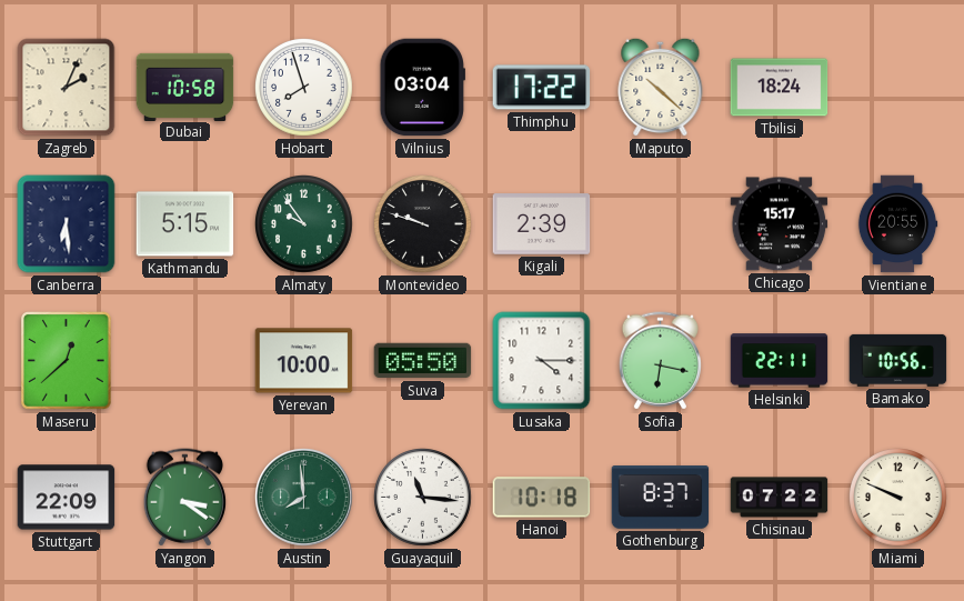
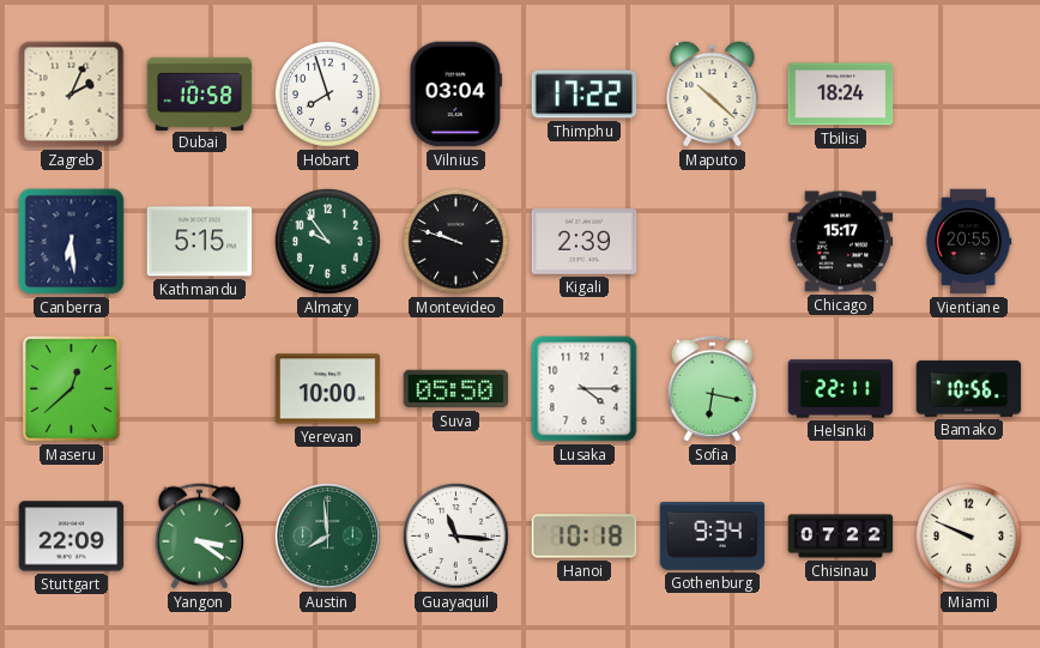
Gothenburg: 8:37 -> 9:34
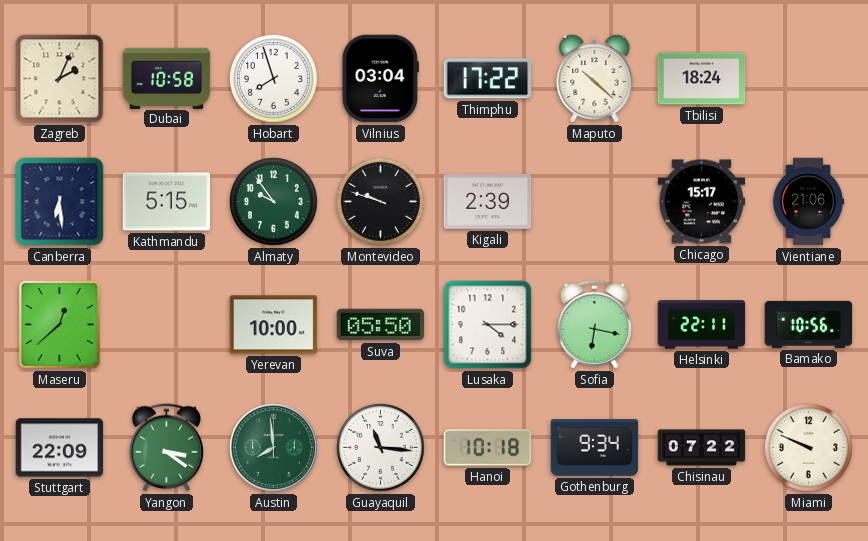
Vientiane: 20:55 -> 21:06
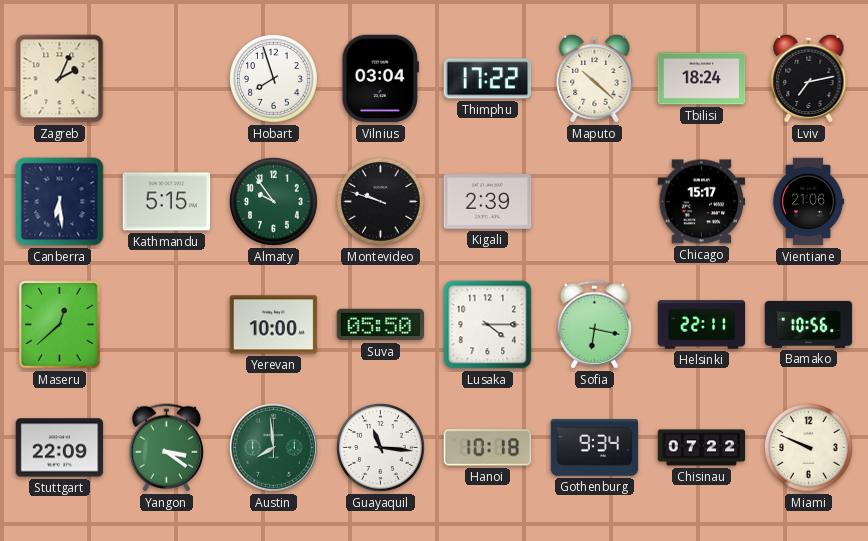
Dubai: 10:58 -> none
Lviv: none -> 7:13
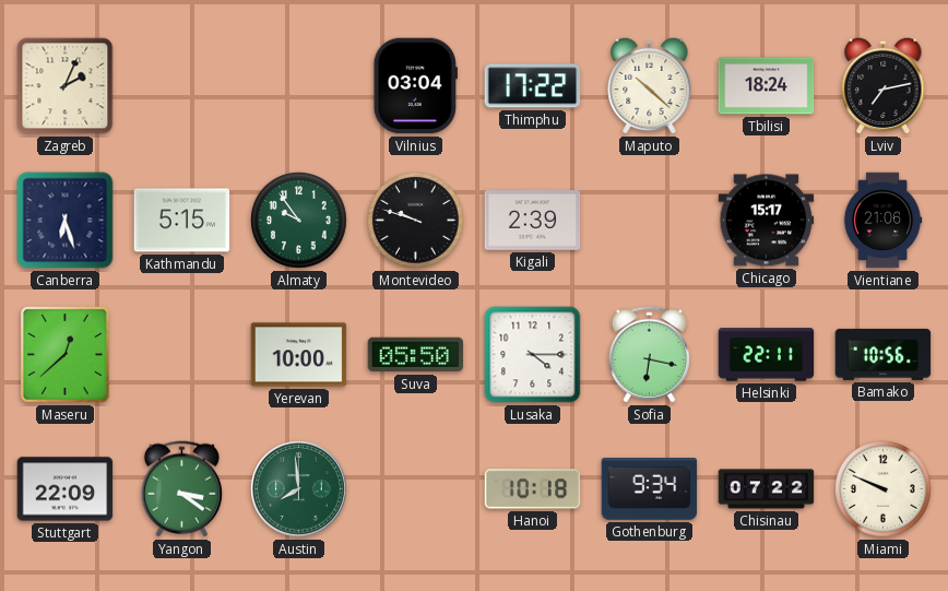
Hobart: 7:57 -> none
Canberra: 6:29 -> 6:27
Guayaquil: 11:16 -> none
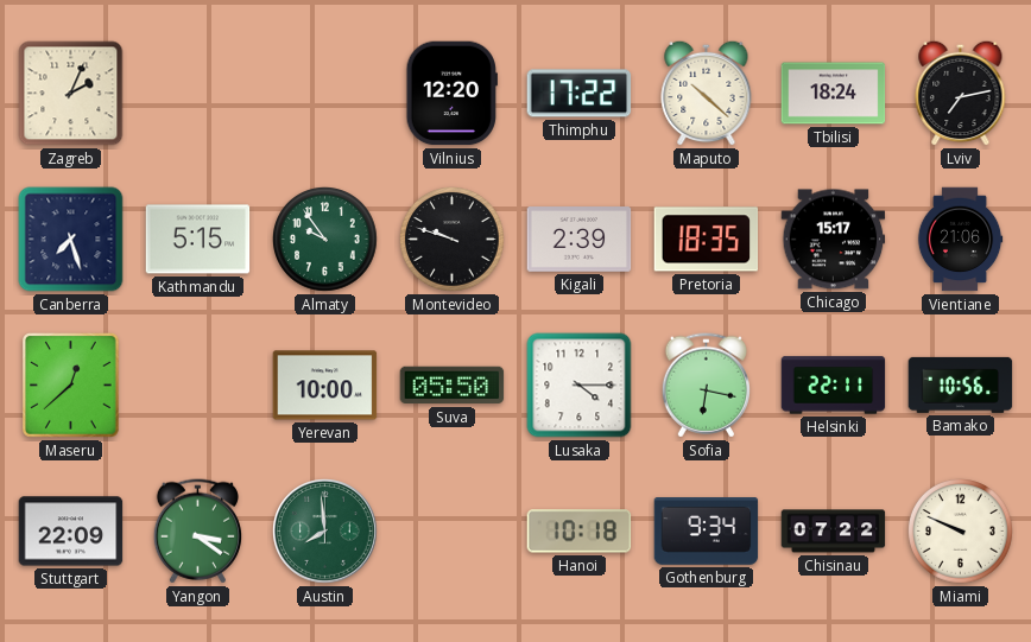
Vilnius: 03:04 -> 12:20
Canberra: 6:27 -> 7:27
Pretoria: none -> 18:35
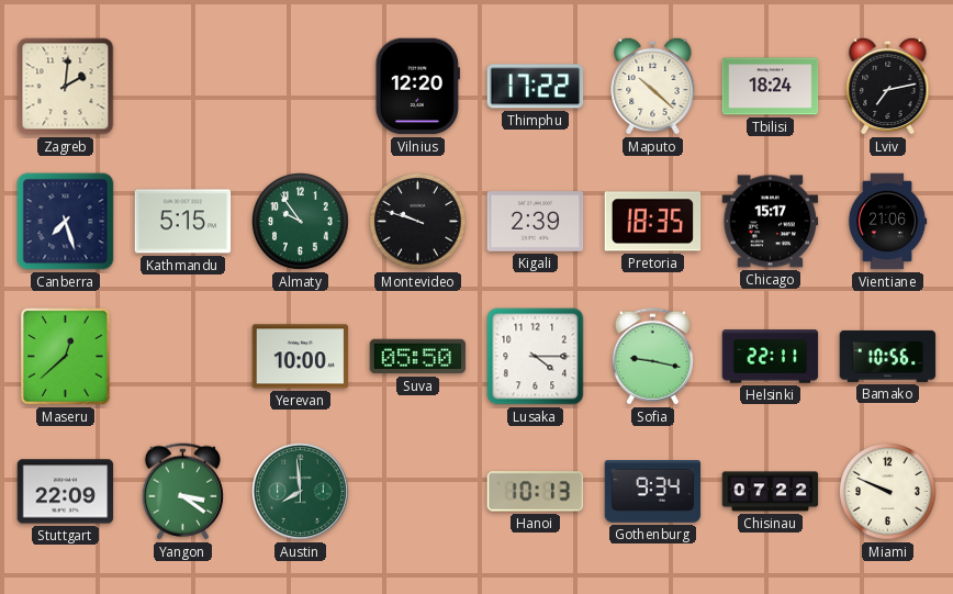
Zagreb: 2:04 -> 2:01
Sofia: 6:17 -> 9:17
Hanoi: 10:18 -> 10:13
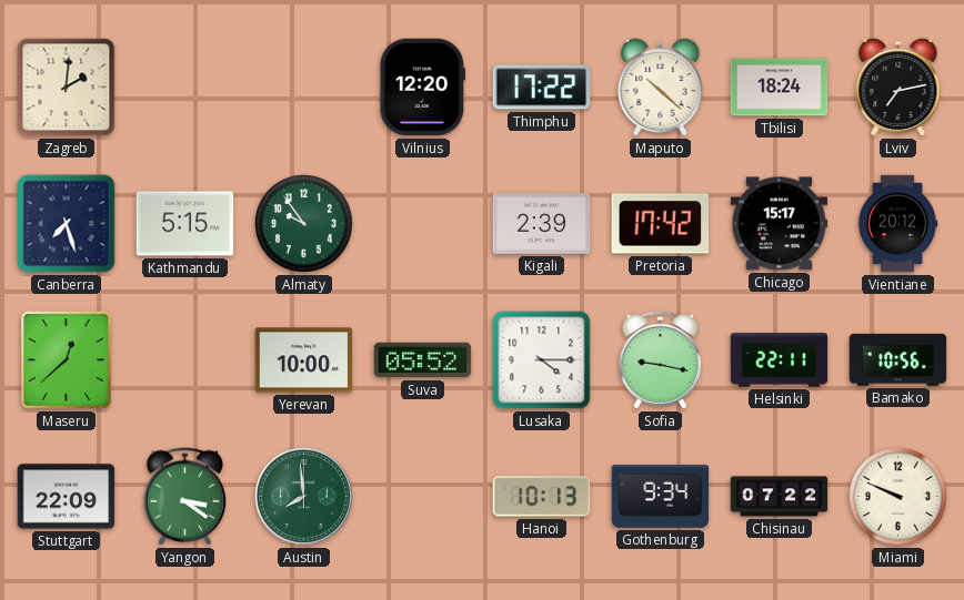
Montevideo: 9:48 -> none
Pretoria: 18:35 -> 17:42
Vientiane: 21:06 -> 20:12
Suva: 05:50 -> 05:52
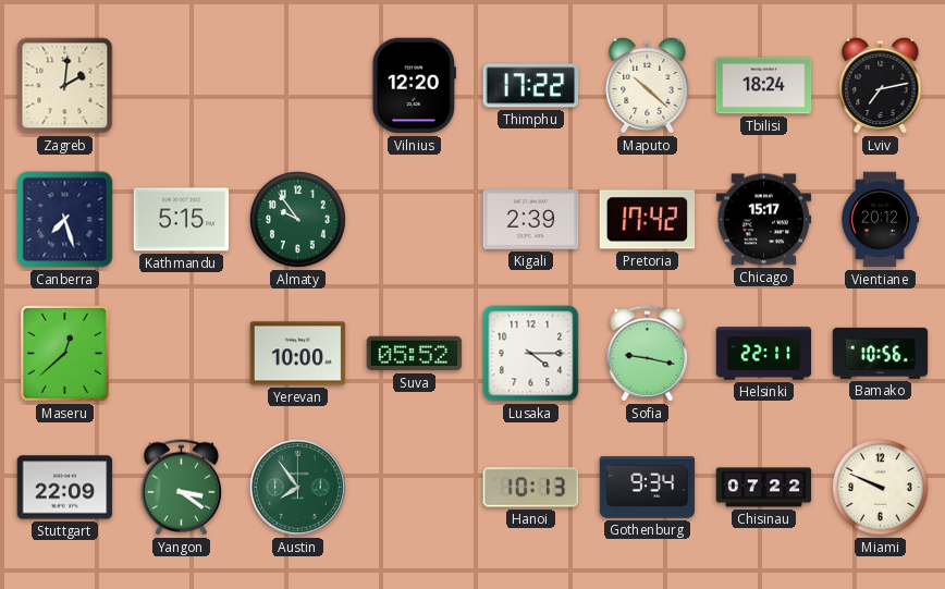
Austin: 7:59 -> 7:54
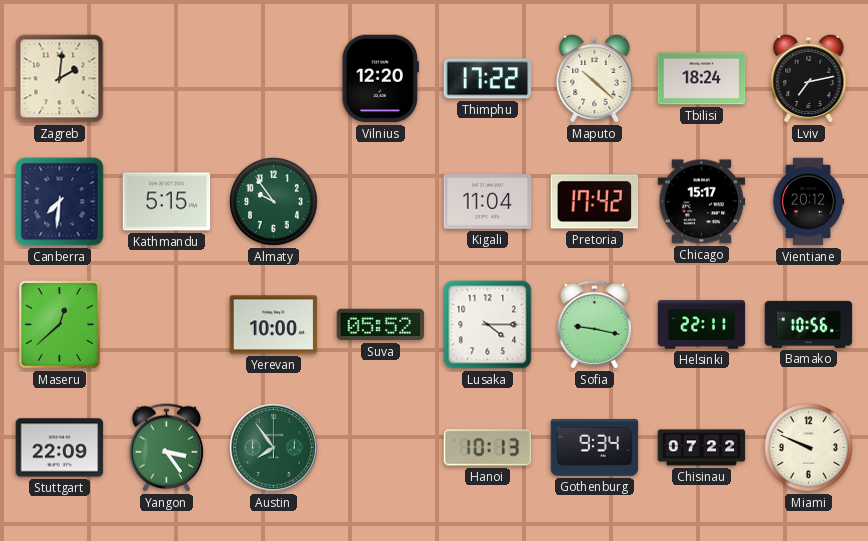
Canberra: 7:27 -> 7:31
Kigali: 2:39 -> 11:04
Yangon: 3:21 -> 3:24
